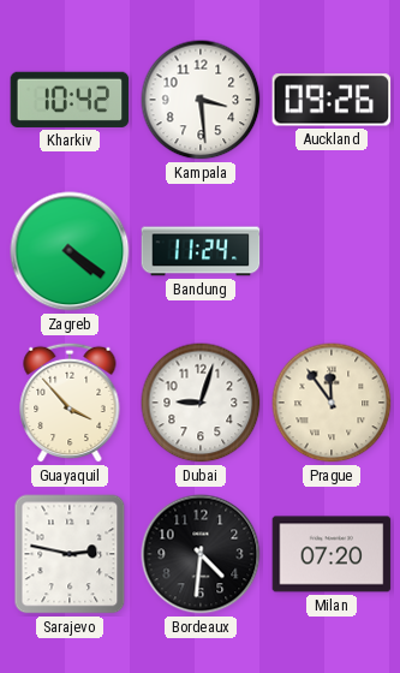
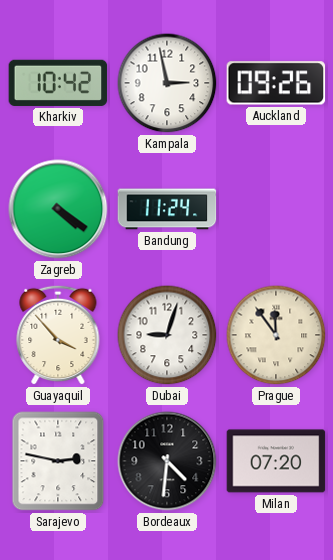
Kampala: 3:29 -> 2:58
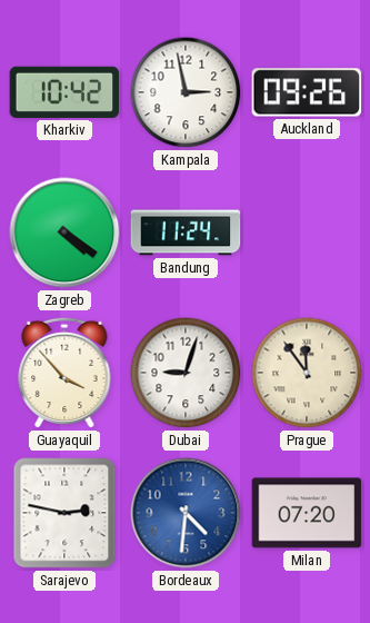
Bordeaux dial: black -> blue
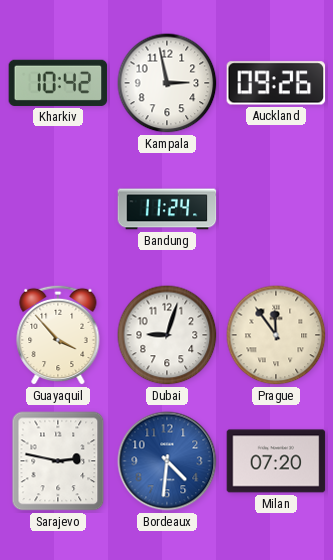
Zagreb: 4:21 -> none
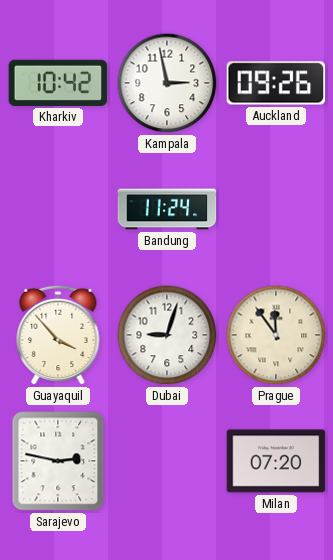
Bordeaux: 4:31 -> none
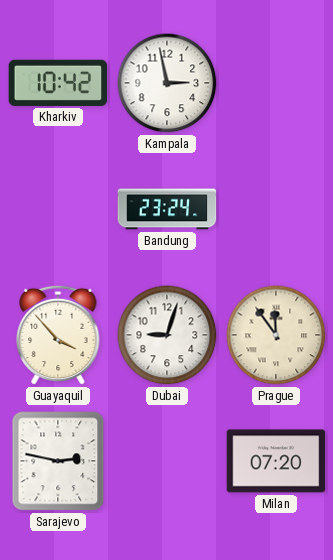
Auckland: 09:26 -> none
Bandung: 11:24 -> 23:24
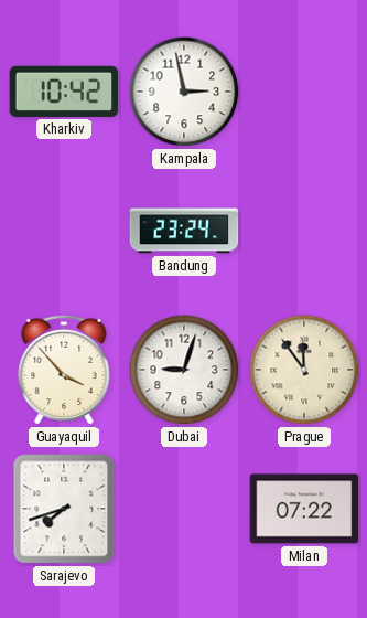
Sarajevo: 2:47 -> 7:42
Milan: 07:20 -> 07:22
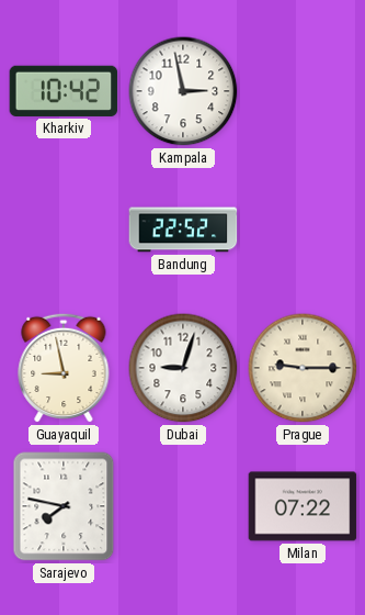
Bandung: 23:24 -> 22:52
Guayaquil: 3:53 -> 8:58
Prague: 11:54 -> 9:15
Sarajevo: 7:42 -> 7:47
